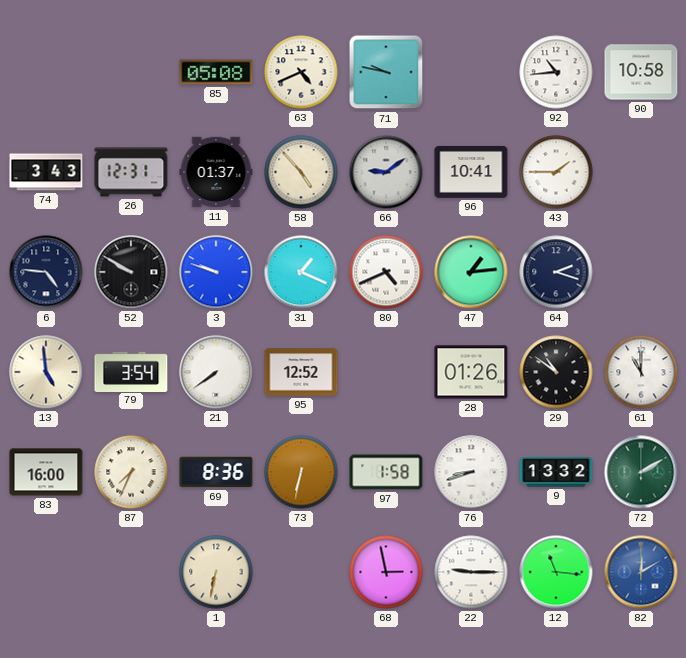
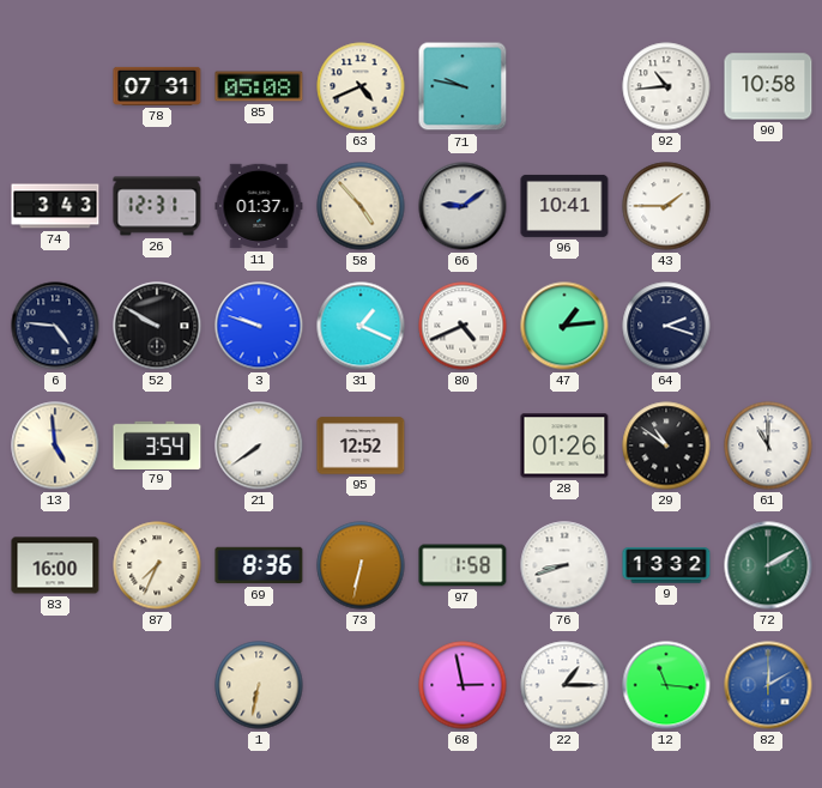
78: none -> 07:31
22: 9:15 -> 1:15
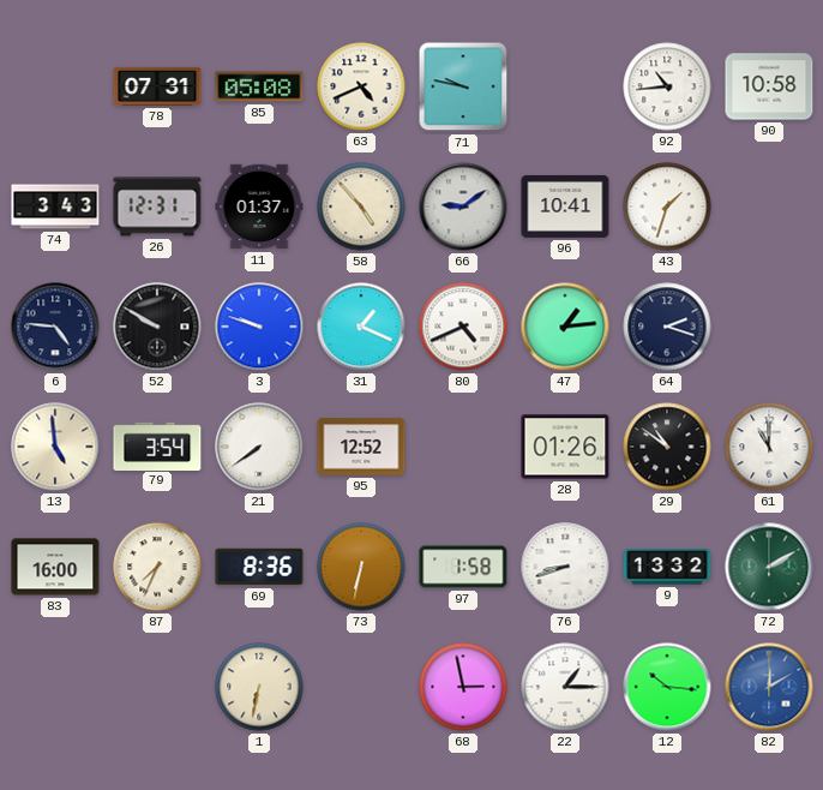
43: 1:45 -> 1:33
12: 11:16 -> 10:16
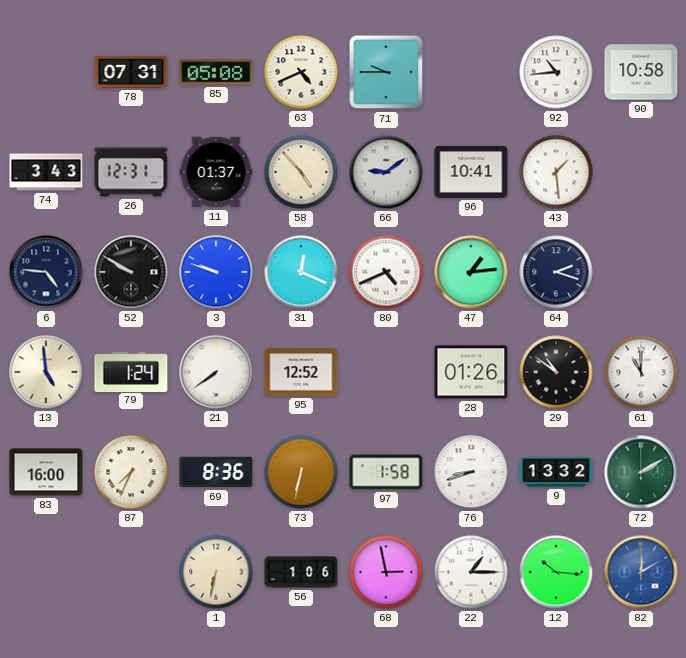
71: 9:47 -> 9:45
43: 1:33 -> 1:29
31: 1:19 -> 12:19
79: 3:54 -> 1:24
56: none -> 1:06
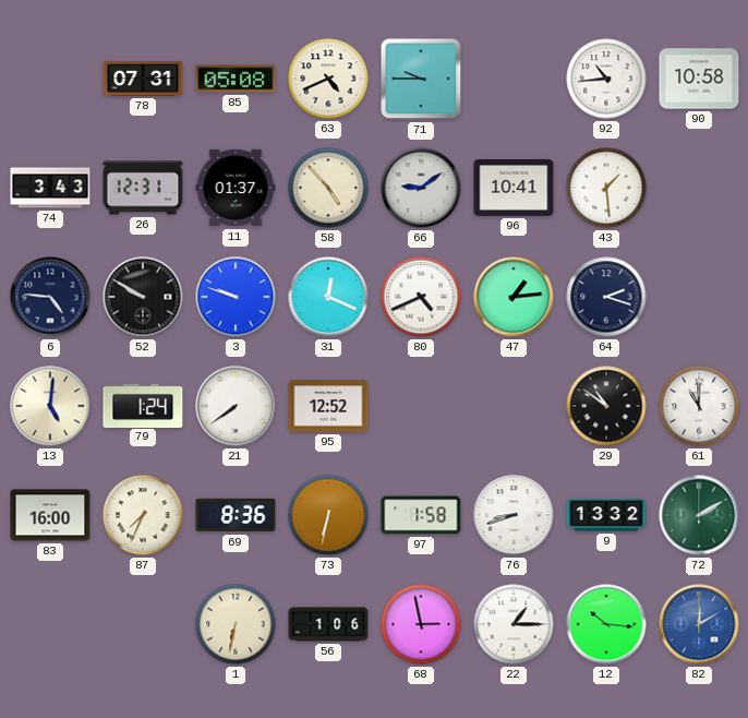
13: 4:59 -> 5:01
28: 01:26 -> none
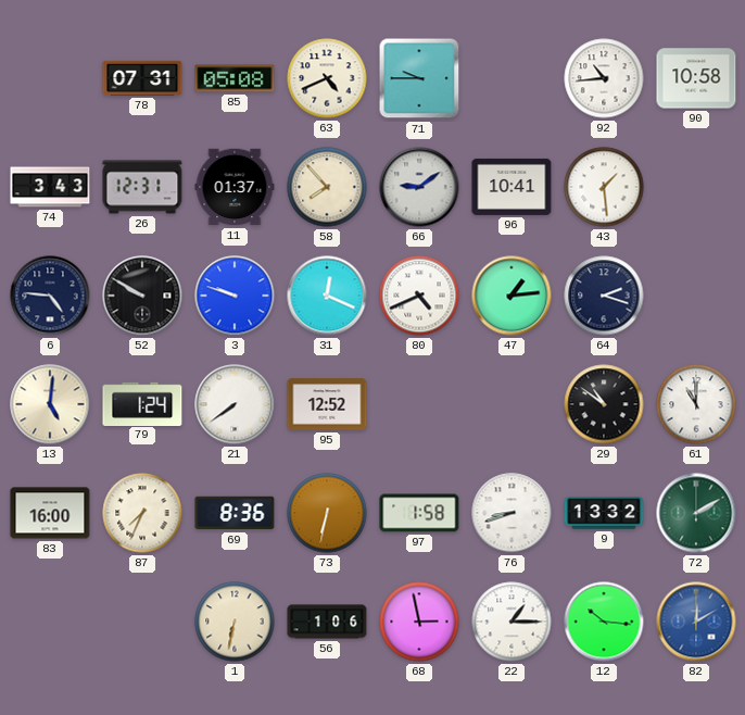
58: 4:53 -> 7:53
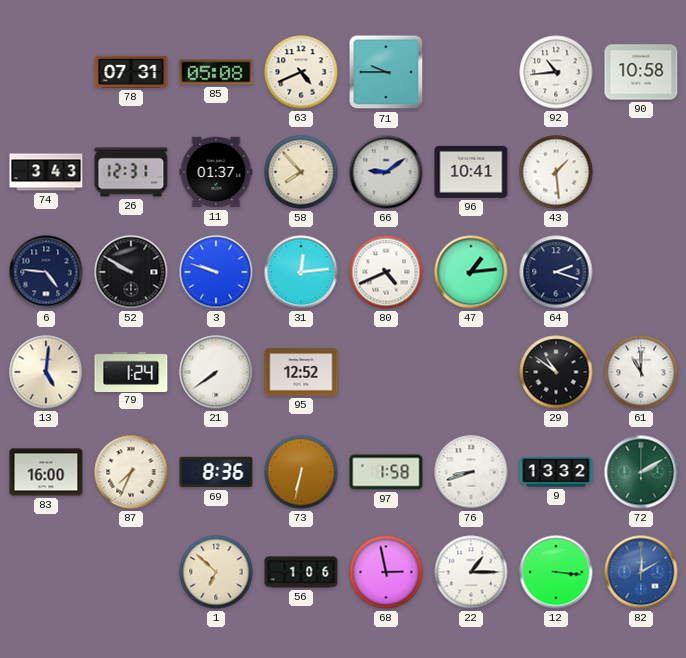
31: 12:19 -> 12:14
1: 6:32 -> 6:52
12: 10:16 -> 3:16
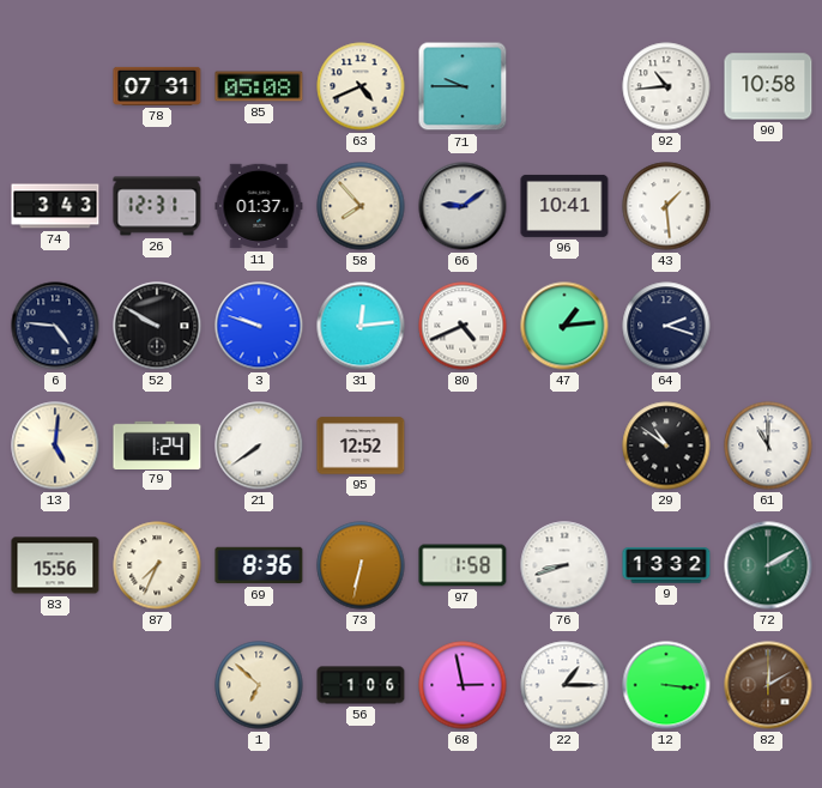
83: 16:00 -> 15:56
82 dial: blue -> brown
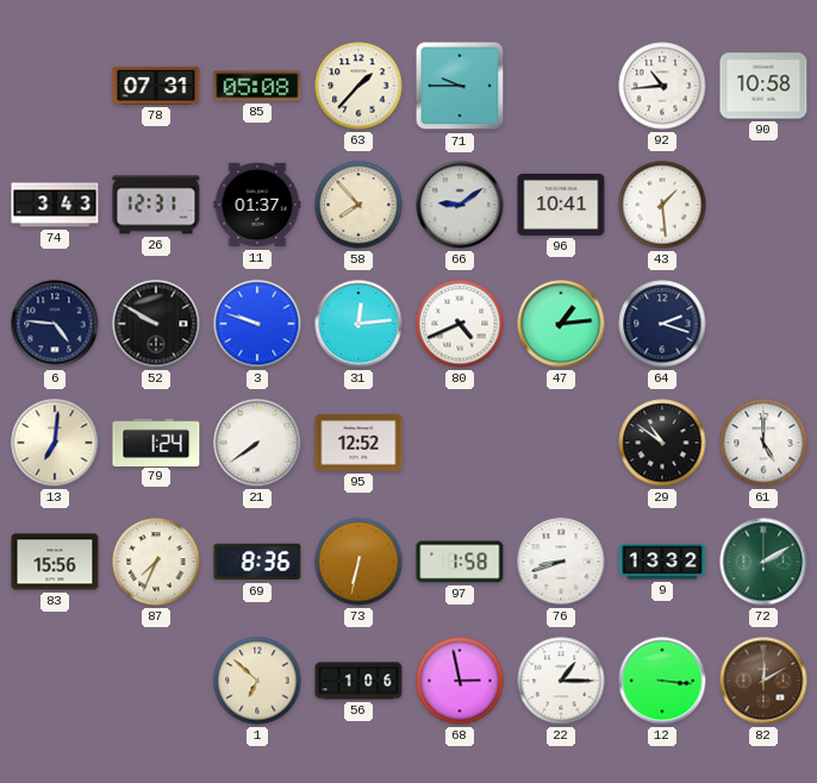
63: 4:41 -> 1:37
13: 5:01 -> 7:01
61: 11:00 -> 5:00
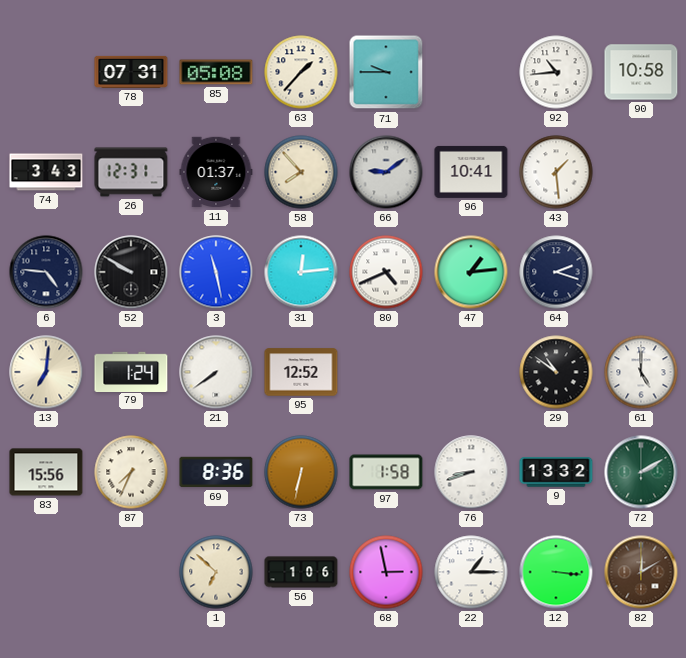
3: 9:48 -> 11:28
